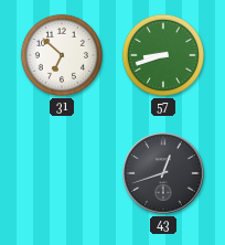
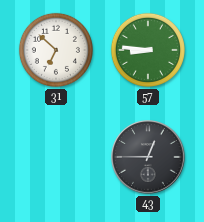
57: 8:42 -> 8:46
43: 12:42 -> 12:45
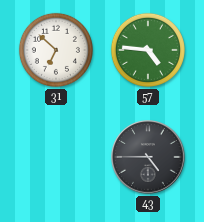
57: 8:46 -> 4:46
43: 12:45 -> 4:45
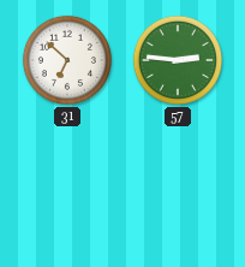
57: 4:46 -> 2:46
43: 4:45 -> none
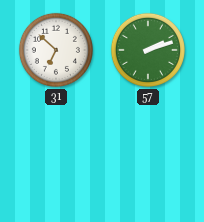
57: 2:46 -> 2:12
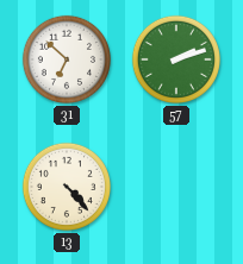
13: none -> 4:23
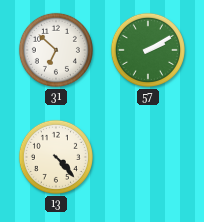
57: 2:12 -> 2:10
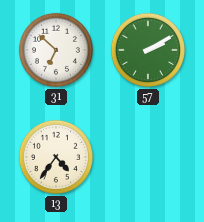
13: 4:23 -> 4:36
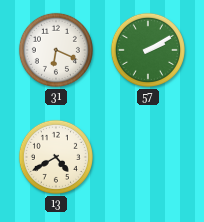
31: 6:52 -> 6:19
13: 4:36 -> 4:40
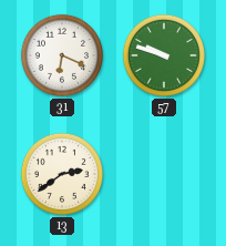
57: 2:10 -> 9:48
13: 4:40 -> 2:39
